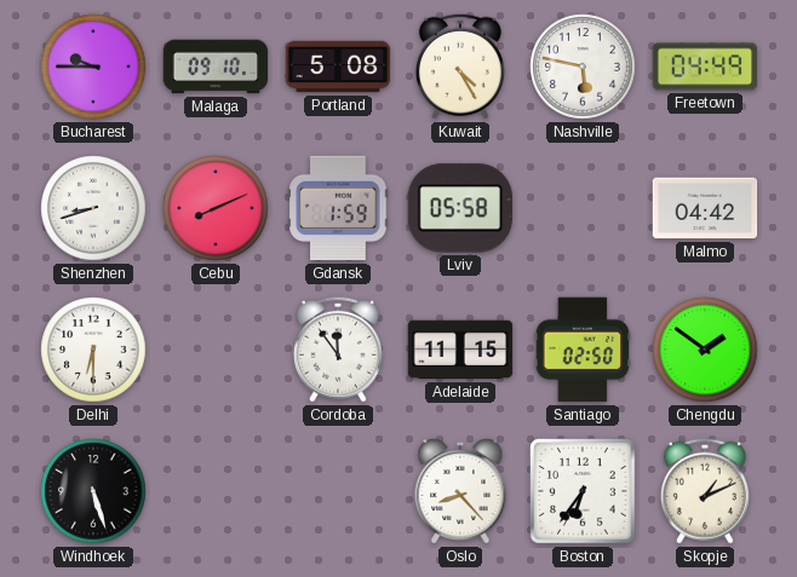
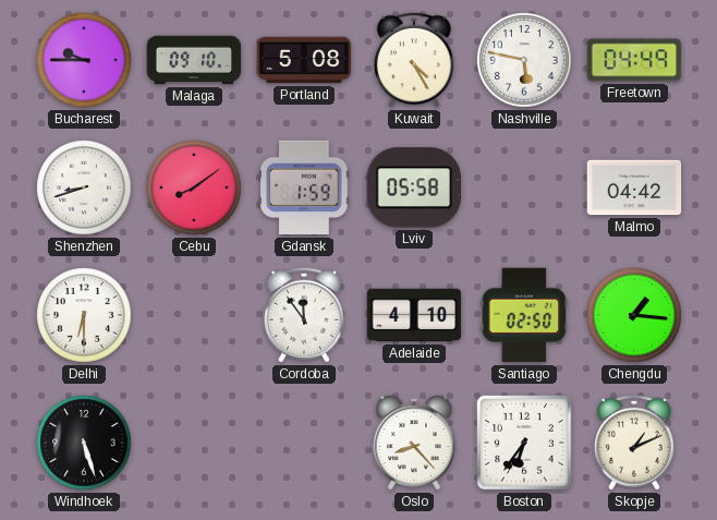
Cebu: 8:11 -> 8:09
Adelaide: 11:15 -> 4:10
Chengdu: 1:51 -> 1:16
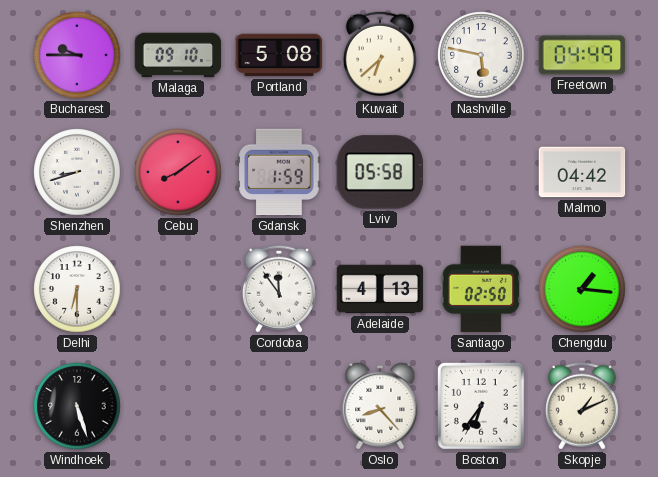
Kuwait: 4:25 -> 6:38
Adelaide: 4:10 -> 4:13
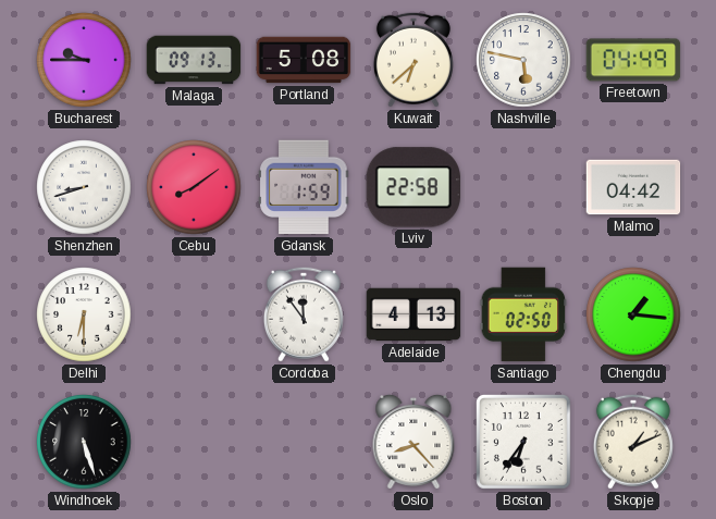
Malaga: 09:10 -> 09:13
Lviv: 05:58 -> 22:58
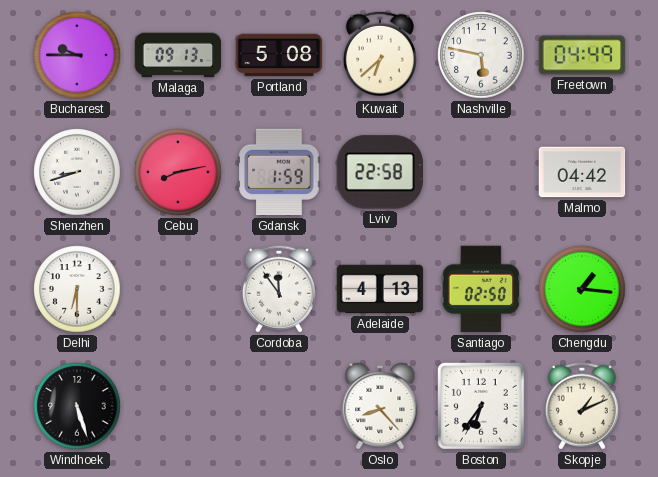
Cebu: 8:09 -> 8:13
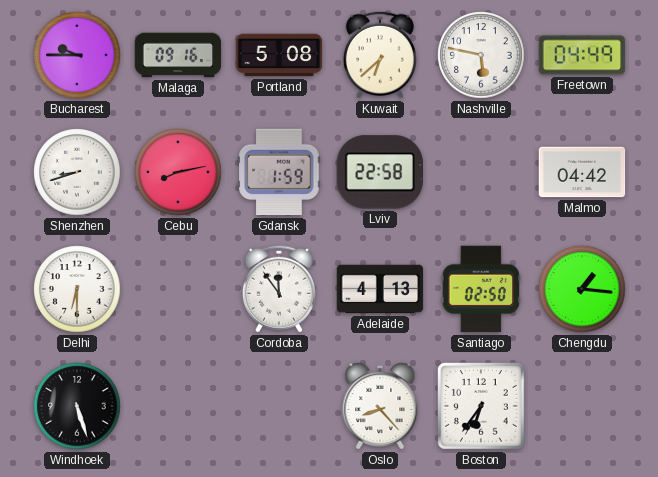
Malaga: 09:13 -> 09:16
Skopje: 1:11 -> none
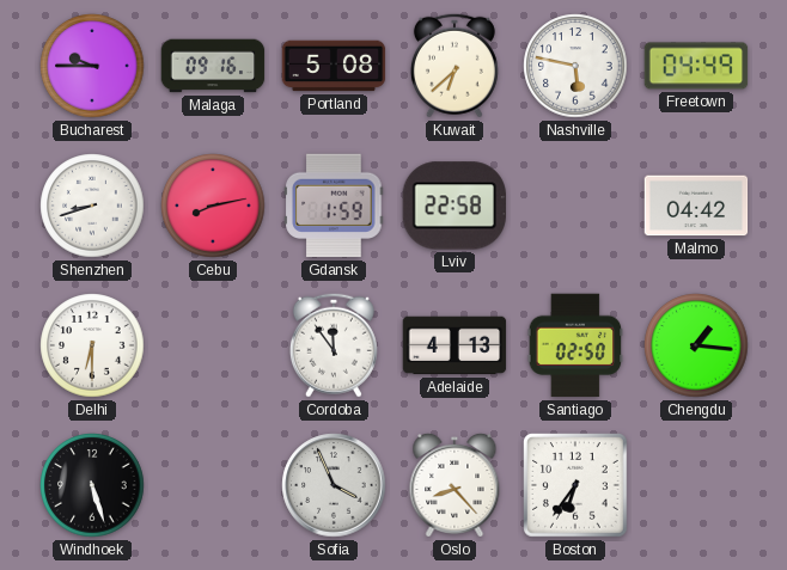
Sofia: none -> 3:56
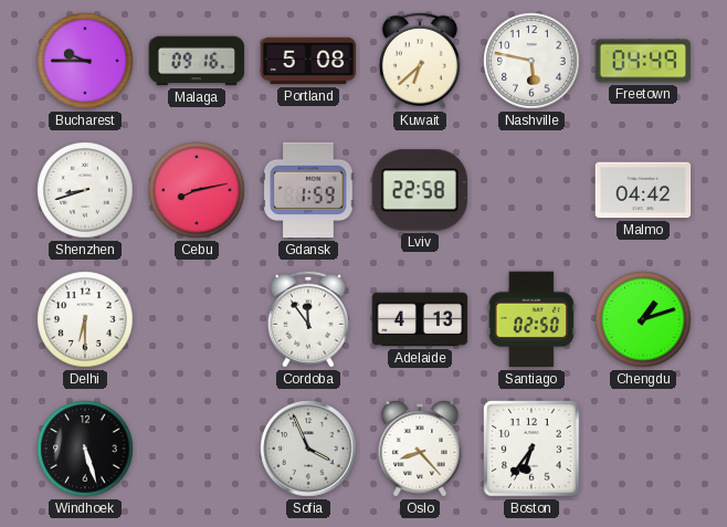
Chengdu: 1:16 -> 1:12
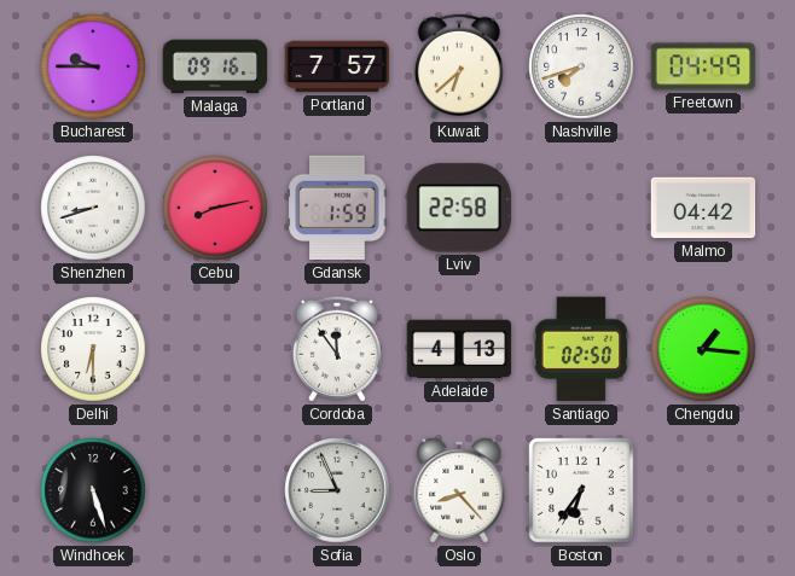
Portland: 5:08 -> 7:57
Nashville: 5:47 -> 7:42
Chengdu: 1:12 -> 1:16
Sofia: 3:56 -> 8:56
